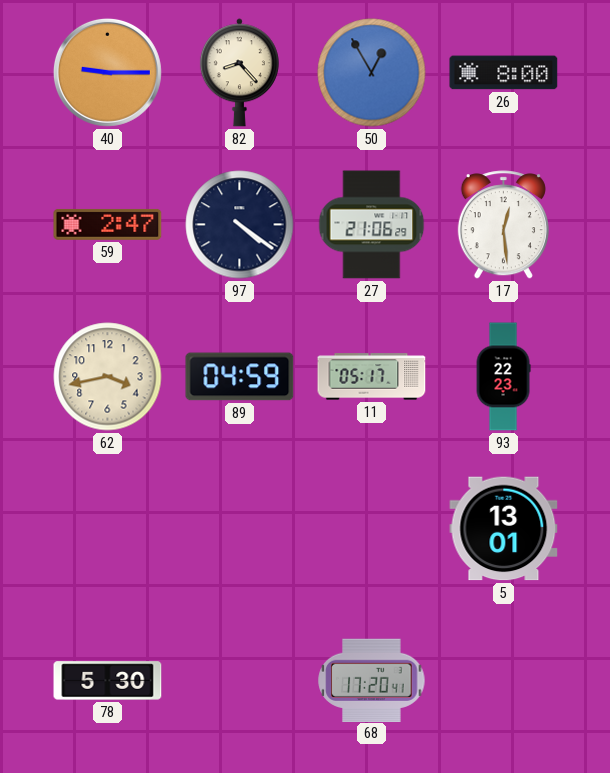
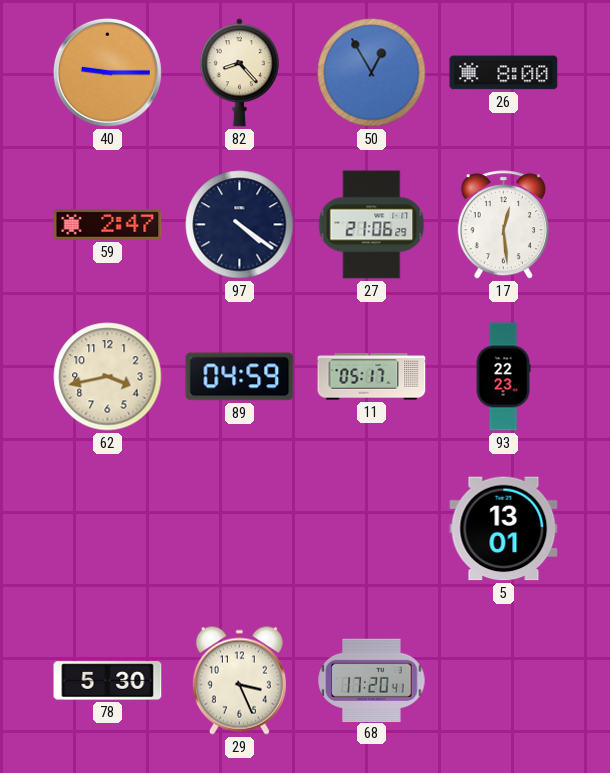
29: none -> 3:26
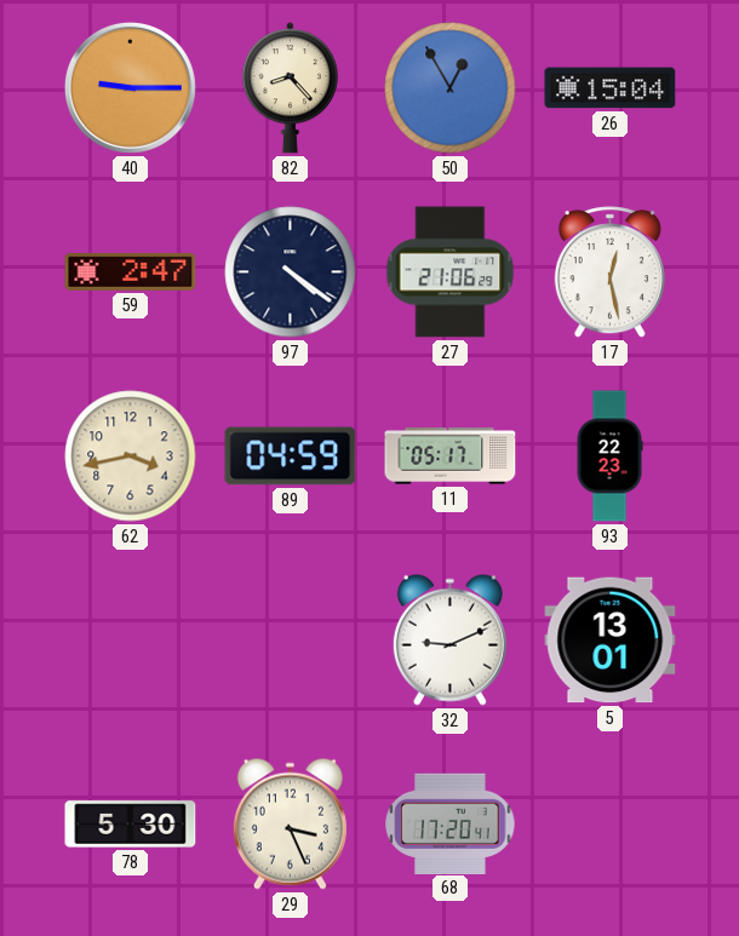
26: 8:00 -> 15:04
17: 12:29 -> 12:28
32: none -> 9:11
